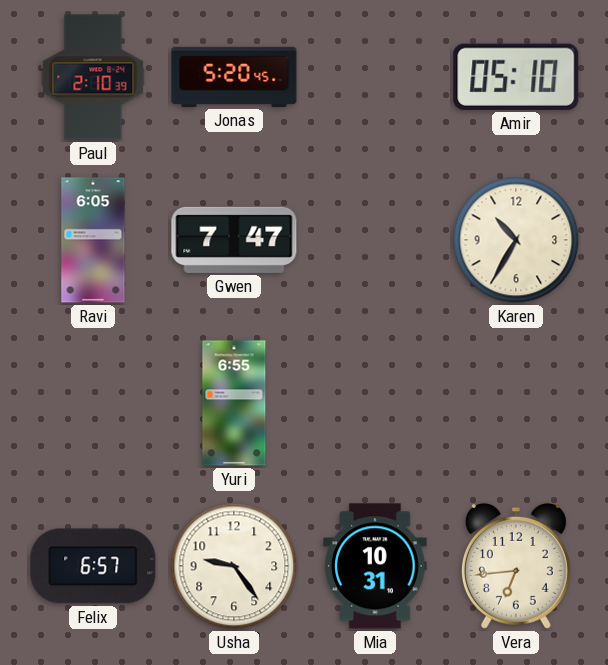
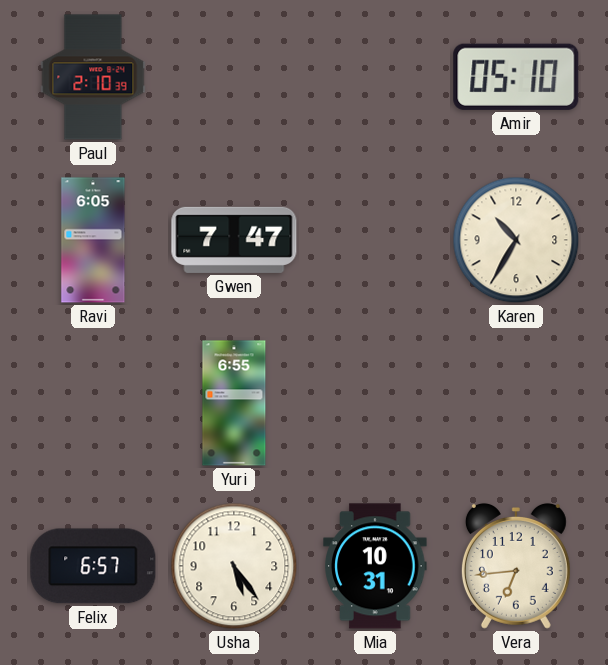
Jonas: 5:20 -> none
Usha: 9:24 -> 5:24
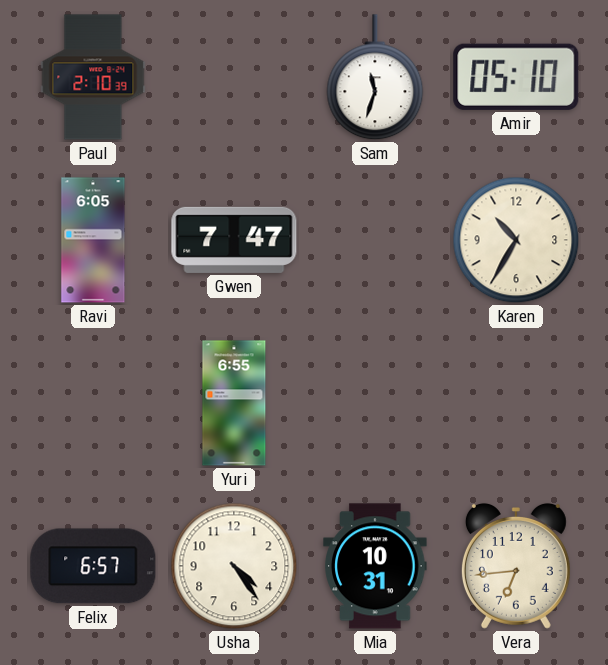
Sam: none -> 11:33
Usha: 5:24 -> 4:24
